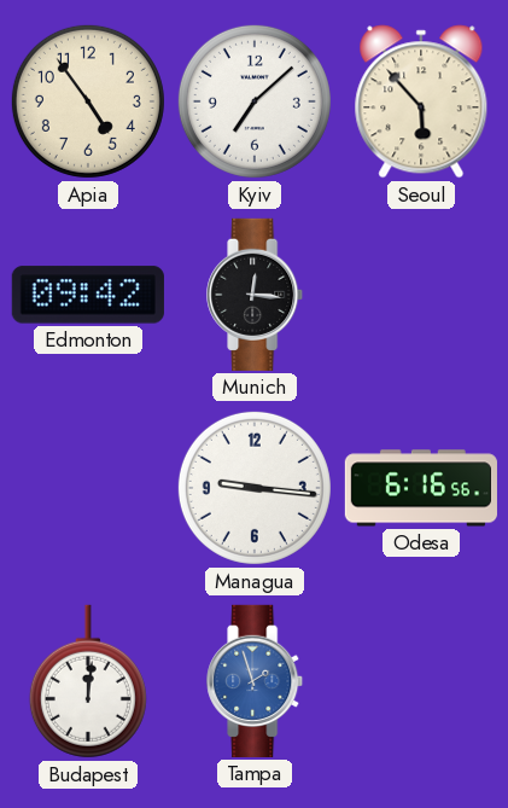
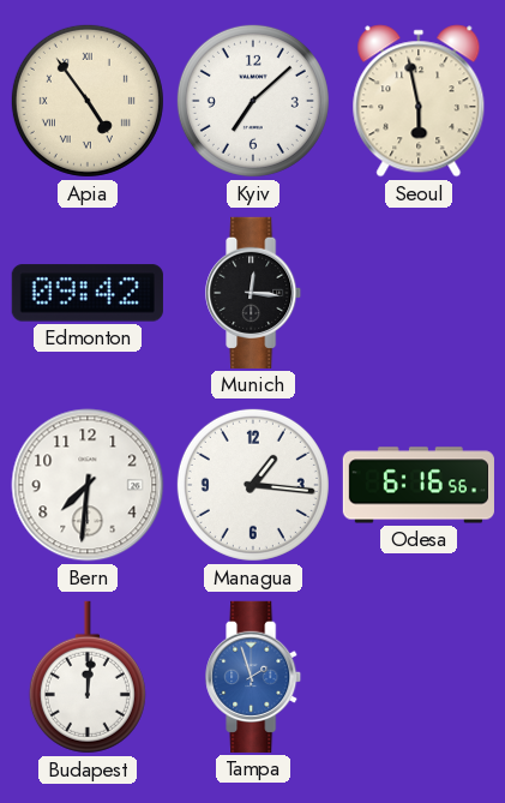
Apia numerals: Arabic -> Roman
Seoul: 5:53 -> 5:58
Bern: none -> 7:31
Managua: 9:16 -> 1:16
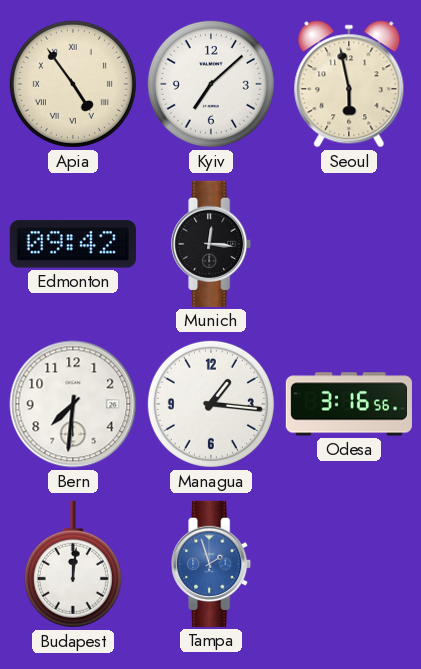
Odesa: 6:16 -> 3:16
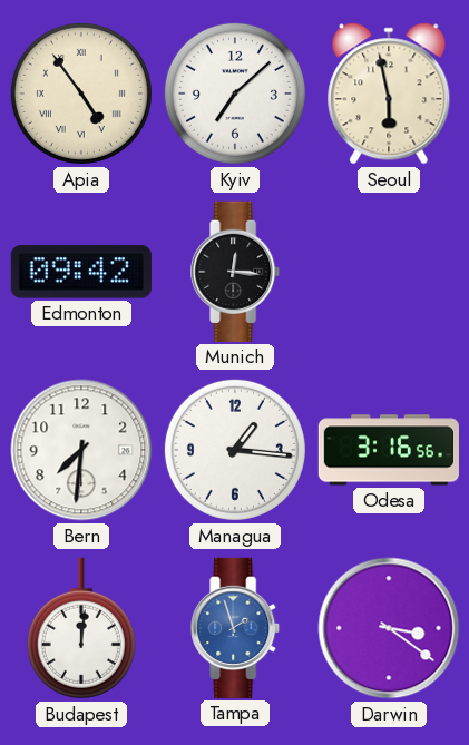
Darwin: none -> 3:21
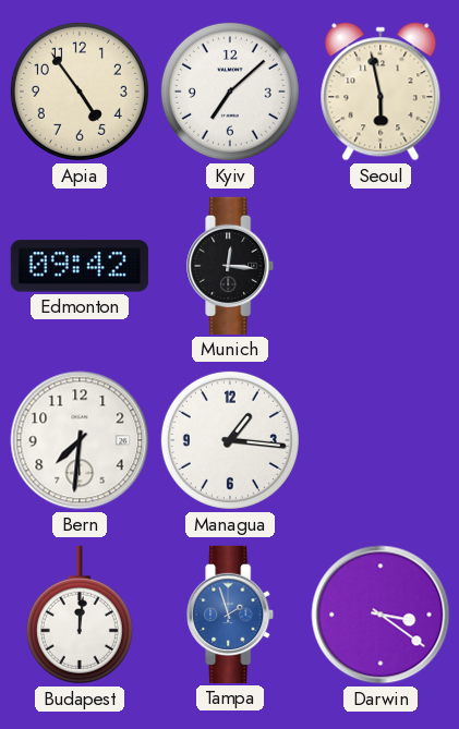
Apia numerals: Roman -> Arabic
Odesa: 3:16 -> none
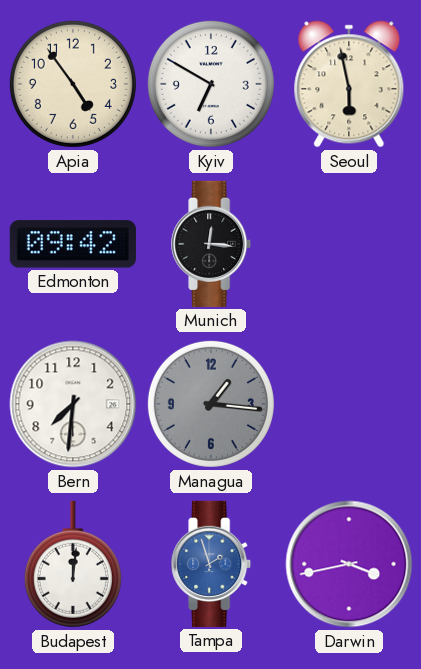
Kyiv: 7:08 -> 6:50
Managua dial: white -> grey
Darwin: 3:21 -> 3:43
